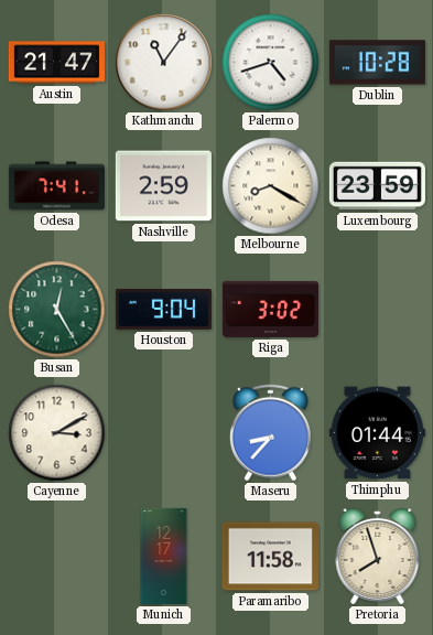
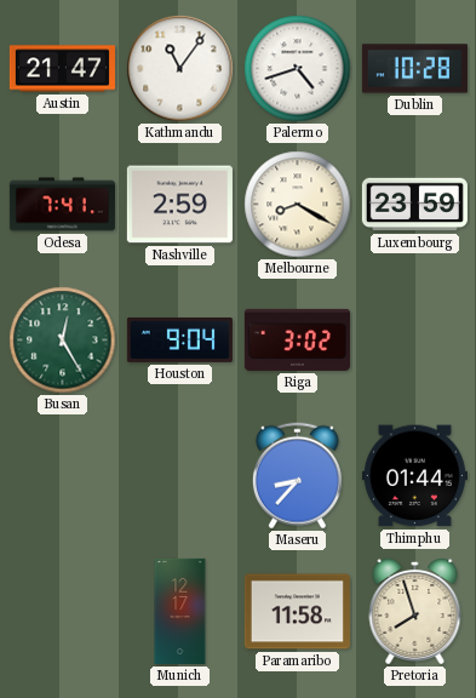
Cayenne: 3:10 -> none
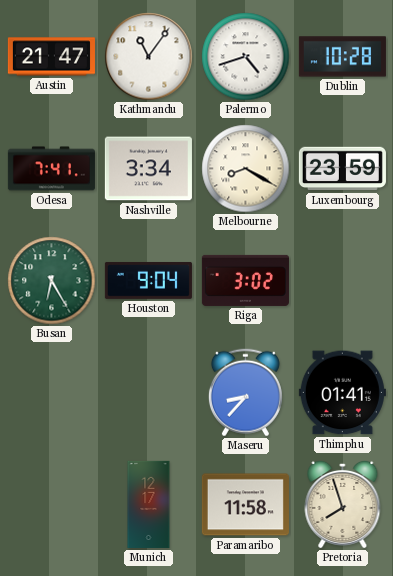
Nashville: 2:59 -> 3:34
Busan: 12:25 -> 6:25
Thimphu: 01:44 -> 01:41
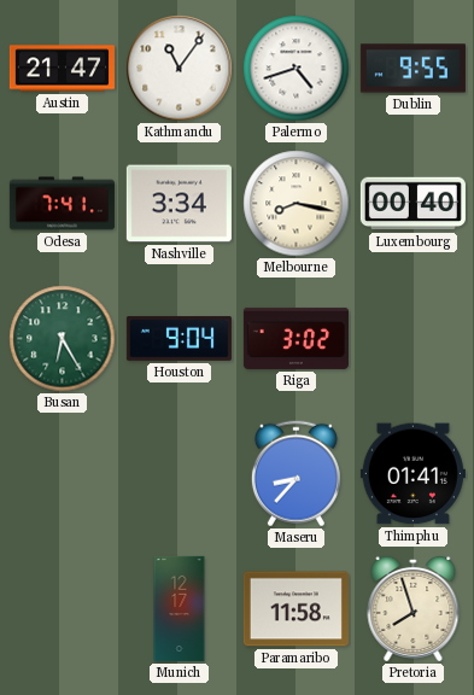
Dublin: 10:28 -> 9:55
Melbourne: 8:20 -> 8:17
Luxembourg: 23:59 -> 00:40
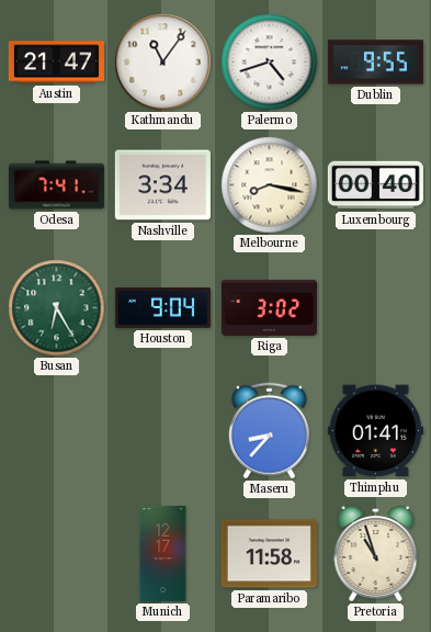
Pretoria: 7:57 -> 10:57
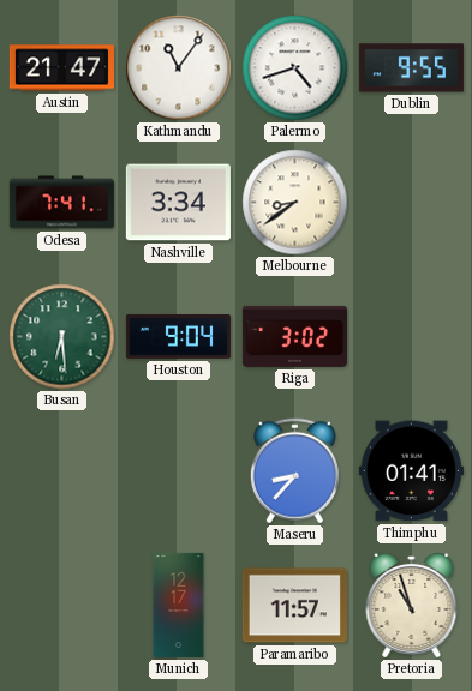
Melbourne: 8:17 -> 8:39
Luxembourg: 00:40 -> none
Busan: 6:25 -> 6:29
Paramaribo: 11:58 -> 11:57
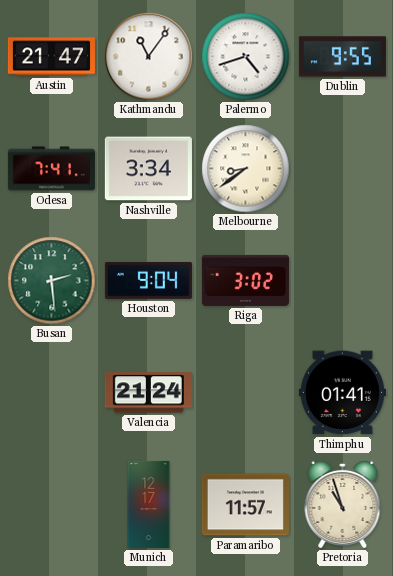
Busan: 6:29 -> 2:29
Valencia: none -> 21:24
Maseru: 8:37 -> none
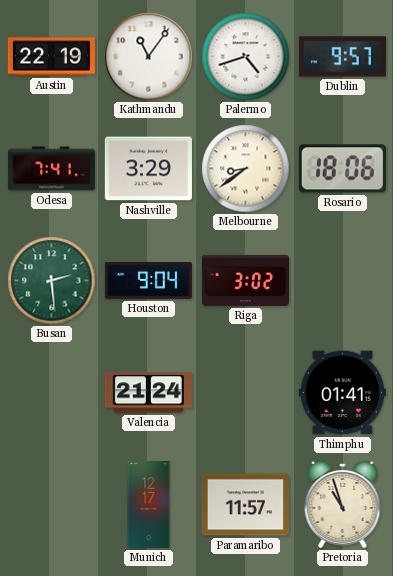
Austin: 21:47 -> 22:19
Dublin: 9:55 -> 9:57
Nashville: 3:34 -> 3:29
Rosario: none -> 18:06
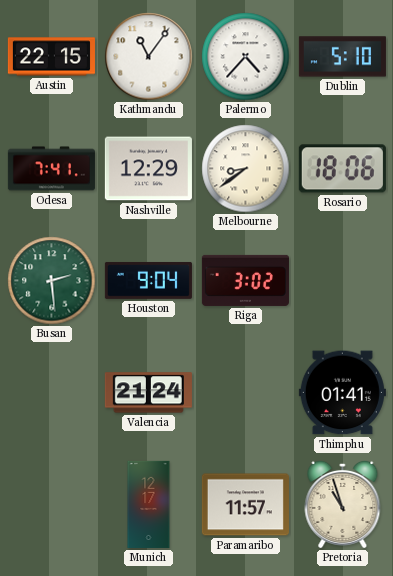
Austin: 22:19 -> 22:15
Palermo: 4:42 -> 4:37
Dublin: 9:57 -> 5:10
Nashville: 3:29 -> 12:29
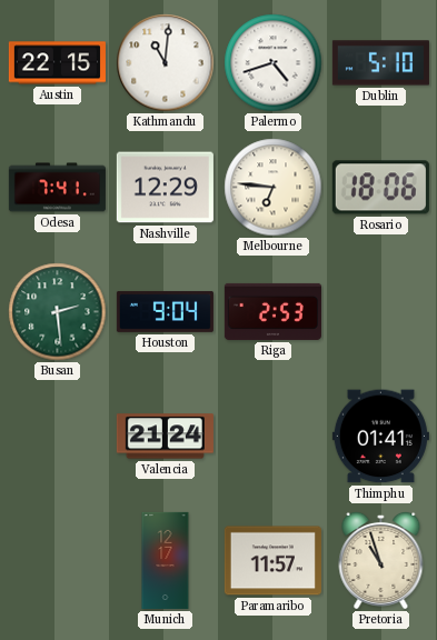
Kathmandu: 11:06 -> 11:01
Palermo: 4:37 -> 4:42
Melbourne: 8:39 -> 6:46
Riga: 3:02 -> 2:53
